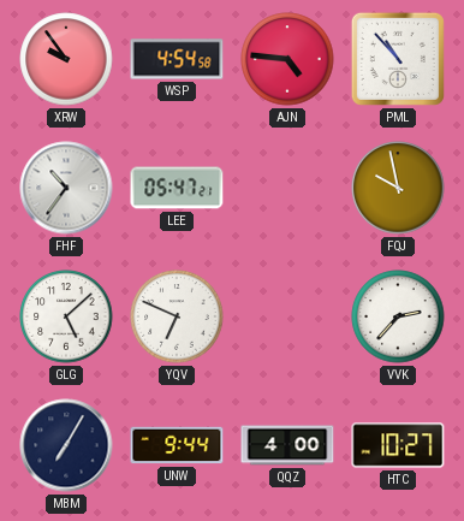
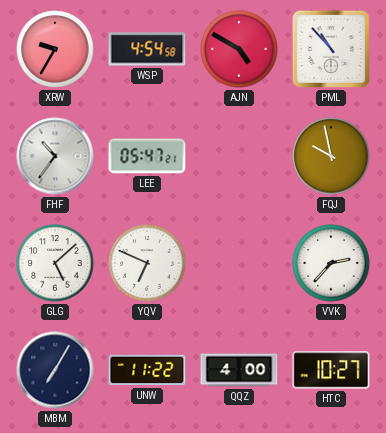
XRW: 9:54 -> 9:35
AJN: 4:46 -> 4:50
UNW: 9:44 -> 11:22
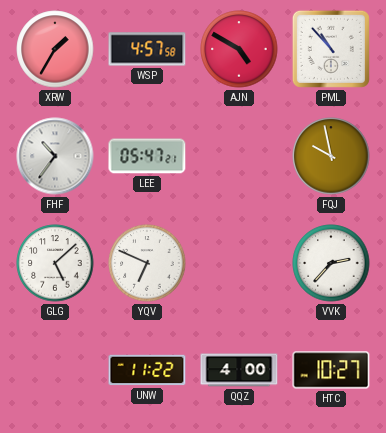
XRW: 9:35 -> 1:35
WSP: 4:54 -> 4:57
MBM: 7:05 -> none
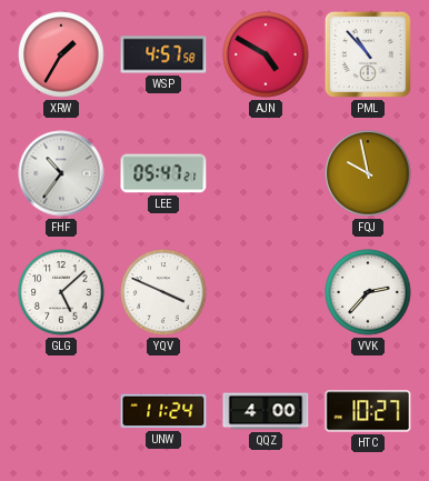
YQV: 6:49 -> 3:49
UNW: 11:22 -> 11:24
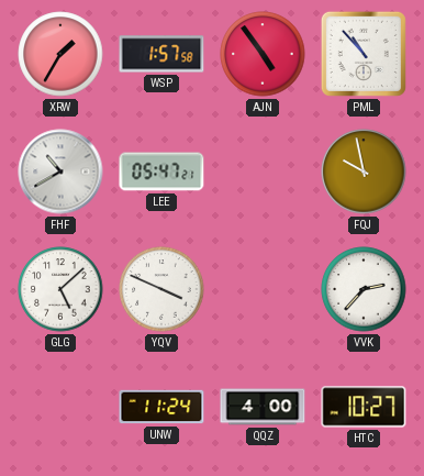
WSP: 4:57 -> 1:57
AJN: 4:50 -> 4:54
FHF: 10:36 -> 10:40
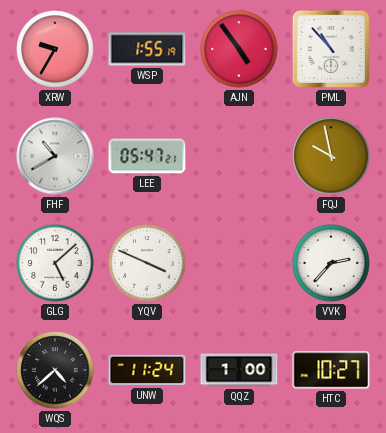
XRW: 1:35 -> 9:35
WSP: 1:57 -> 1:55
WQS: none -> 4:38
QQZ: 4:00 -> 1:00
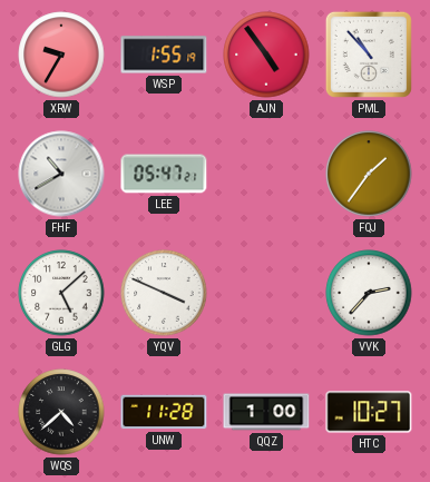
FQJ: 9:58 -> 1:36
UNW: 11:24 -> 11:28
